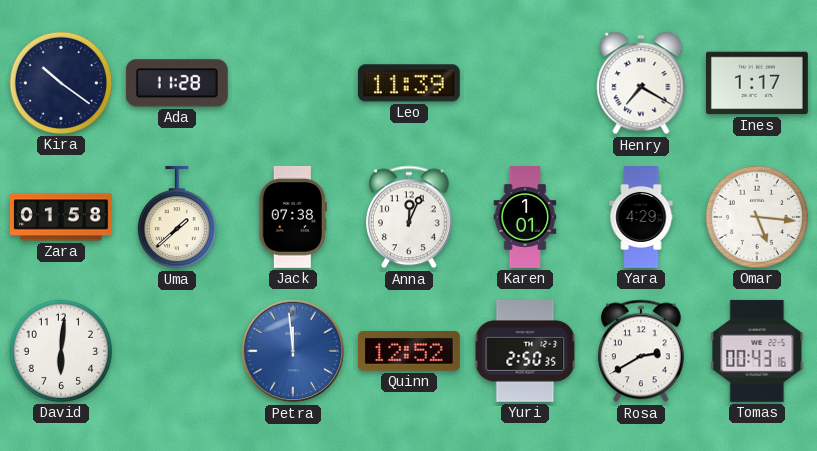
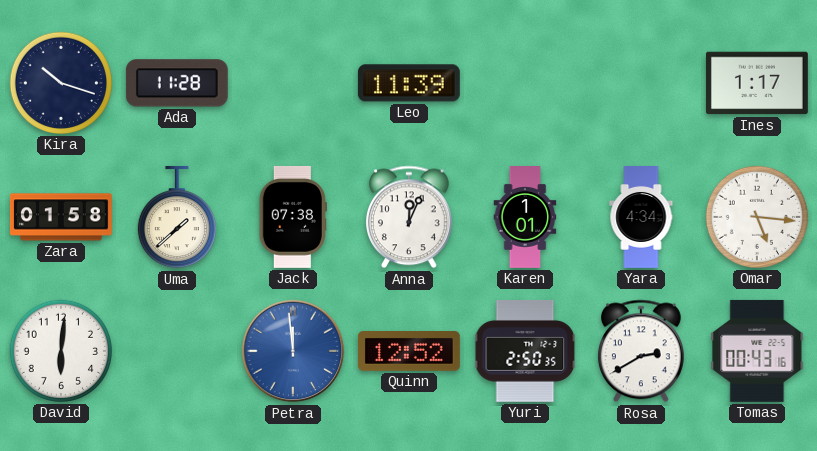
Kira: 10:21 -> 10:18
Henry: 7:20 -> none
Yara: 4:29 -> 4:34
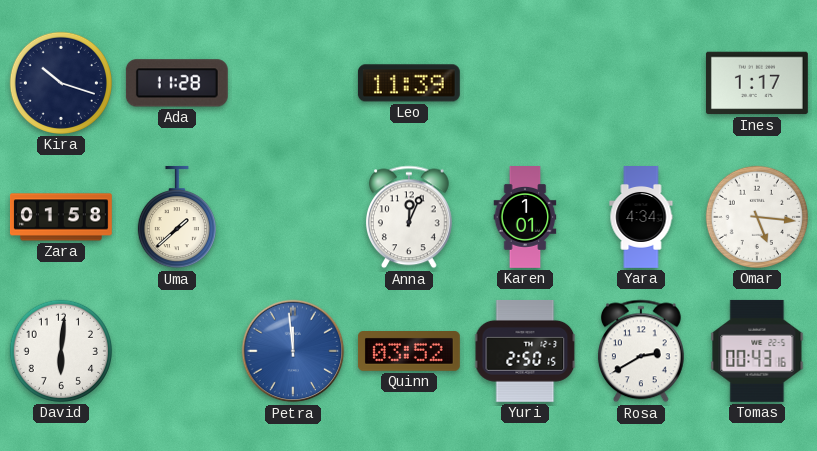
Jack: 07:38 -> none
Quinn: 12:52 -> 03:52
Yuri: 2:50:35 -> 2:50:15
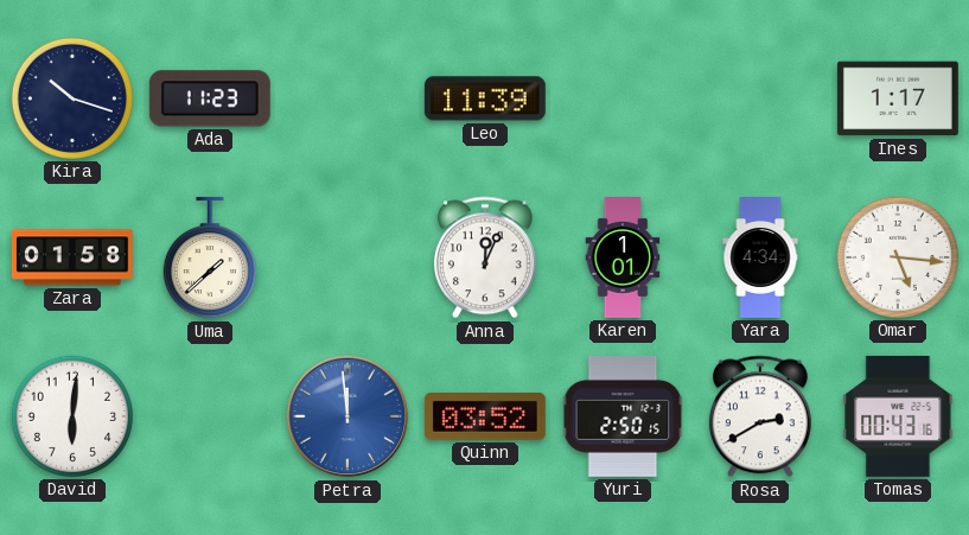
Ada: 11:28 -> 11:23
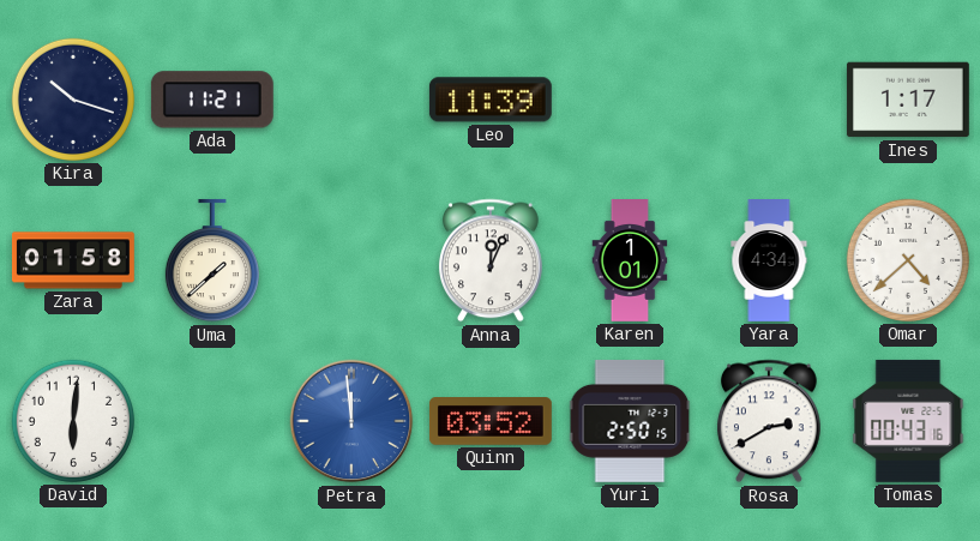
Ada: 11:23 -> 11:21
Omar: 5:16 -> 4:38
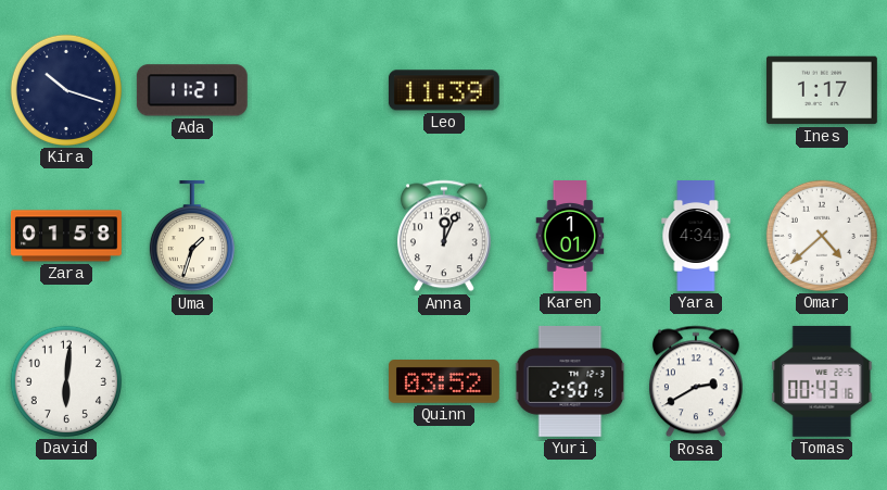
Uma: 1:38 -> 1:33
Petra: 11:59 -> none
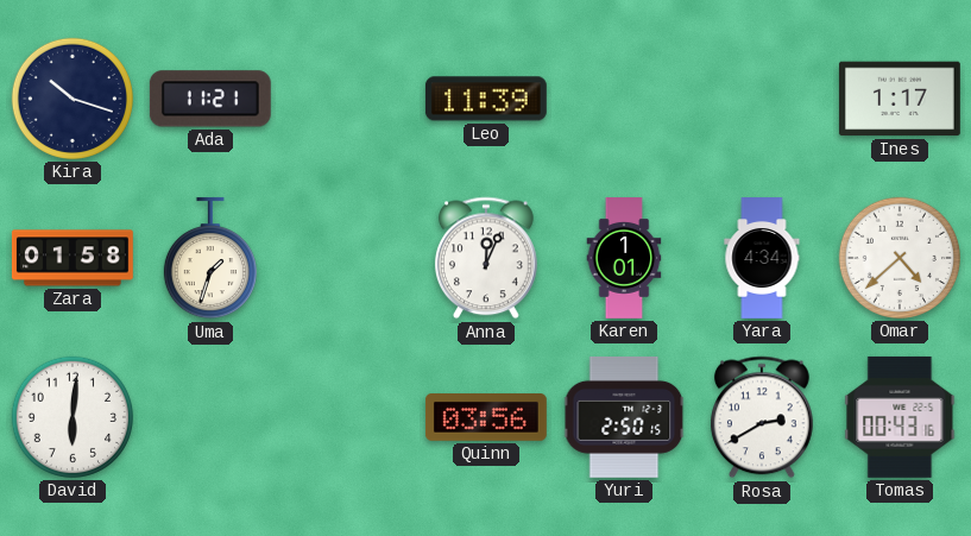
Quinn: 03:52 -> 03:56
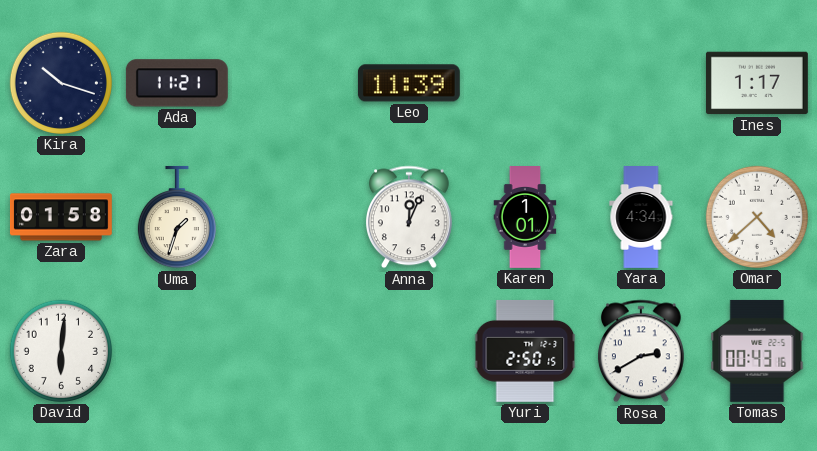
Quinn: 03:56 -> none
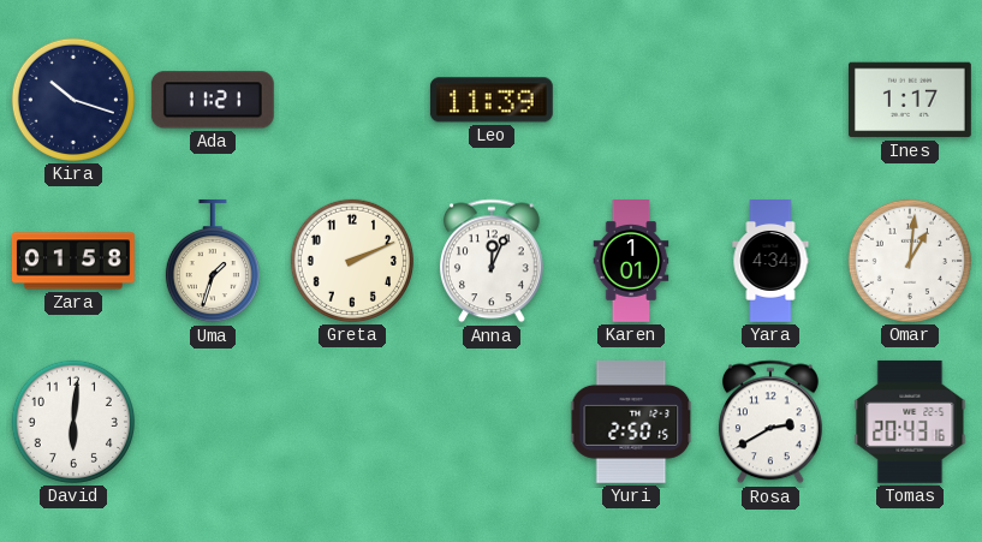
Greta: none -> 2:11
Omar: 4:38 -> 1:01
Tomas: 00:43 -> 20:43
